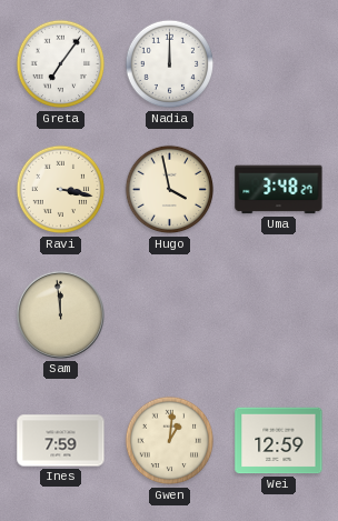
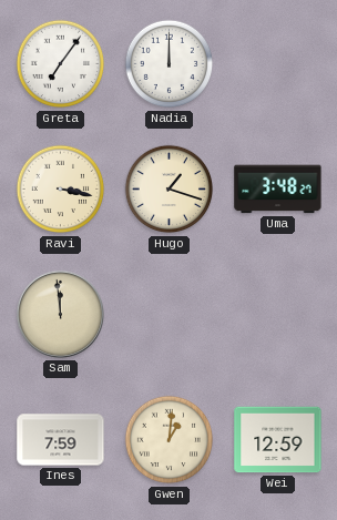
Hugo: 3:58 -> 1:18
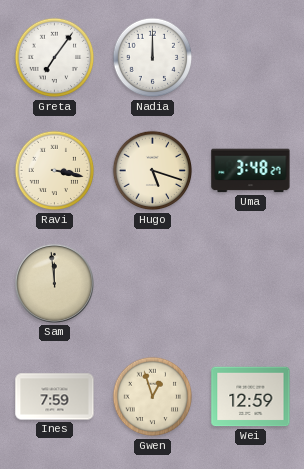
Hugo: 1:18 -> 5:18
Gwen: 1:01 -> 12:57
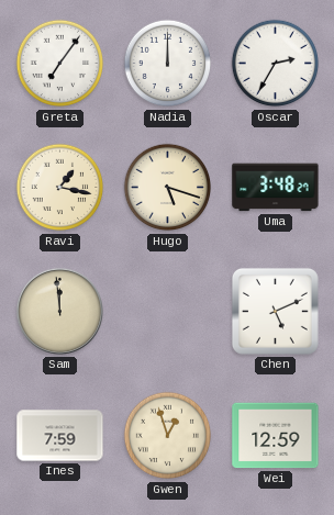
Oscar: none -> 2:35
Ravi: 3:17 -> 1:17
Chen: none -> 5:11
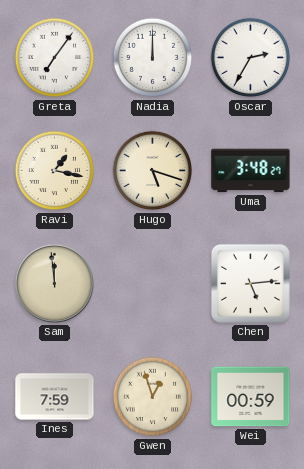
Chen: 5:11 -> 5:14
Wei: 12:59 -> 00:59
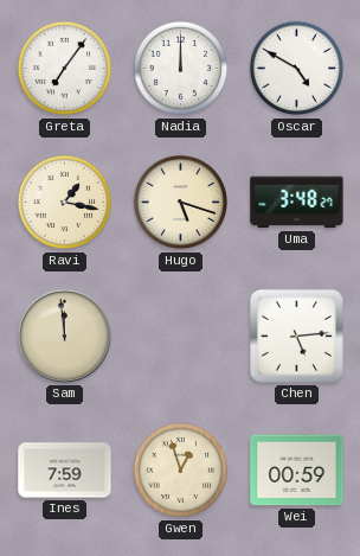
Oscar: 2:35 -> 4:50
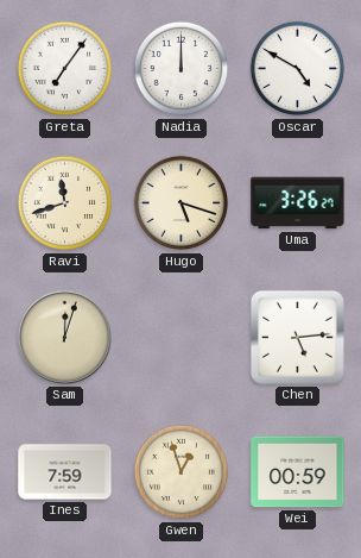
Ravi: 1:17 -> 11:42
Uma: 3:48 -> 3:26
Sam: 11:59 -> 12:03
